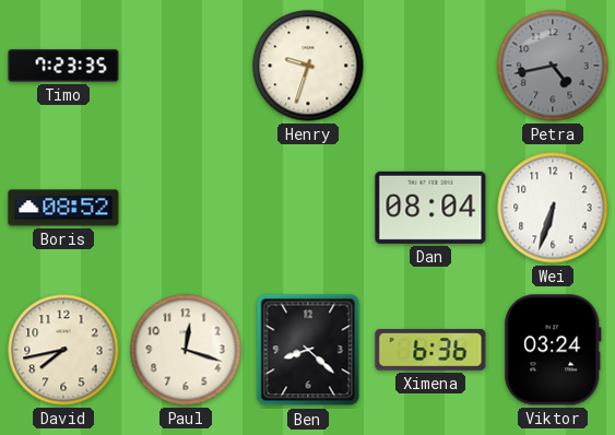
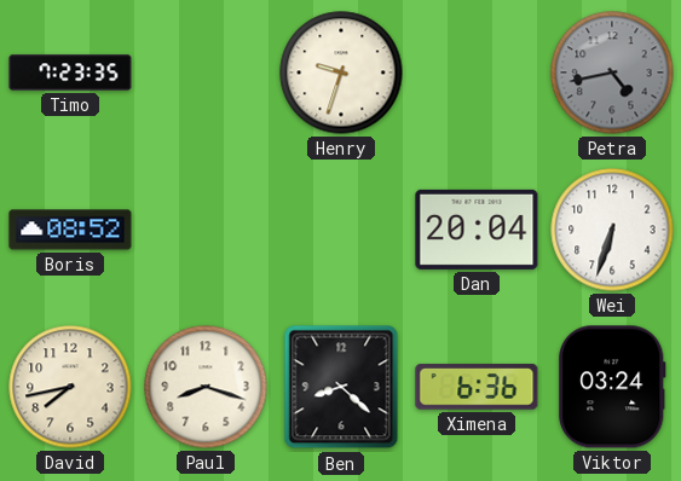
Dan: 08:04 -> 20:04
Paul: 12:18 -> 8:18
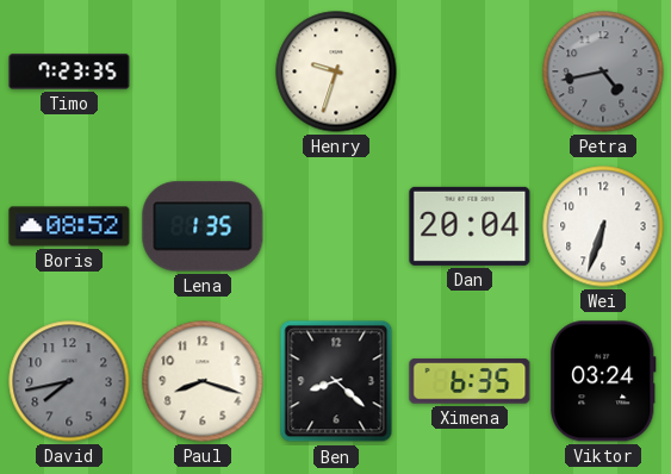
Lena: none -> 1:35
David dial: cream -> grey
Ximena: 6:36 -> 6:35
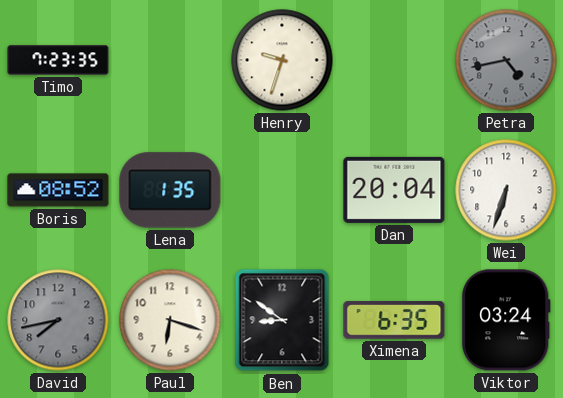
Paul: 8:18 -> 6:18
Ben: 8:22 -> 8:51
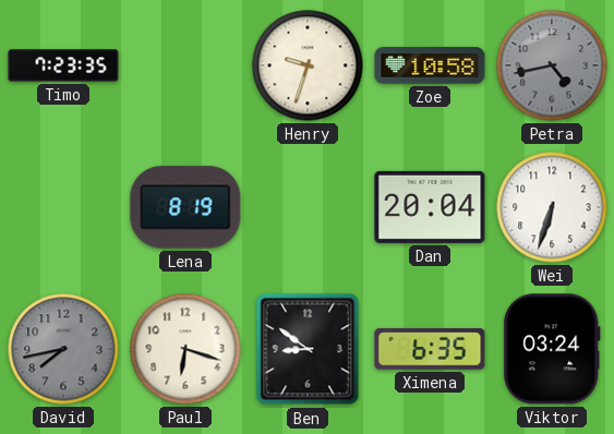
Zoe: none -> 10:58
Boris: 08:52 -> none
Lena: 1:35 -> 8:19
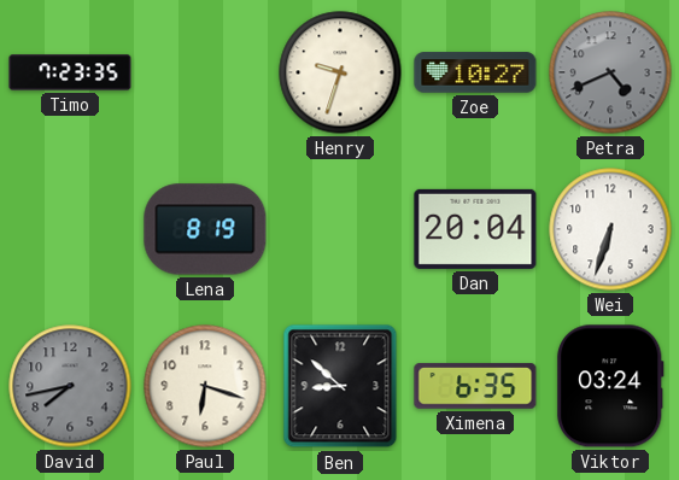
Zoe: 10:58 -> 10:27
Petra: 4:43 -> 4:41
Ben: 8:51 -> 8:52
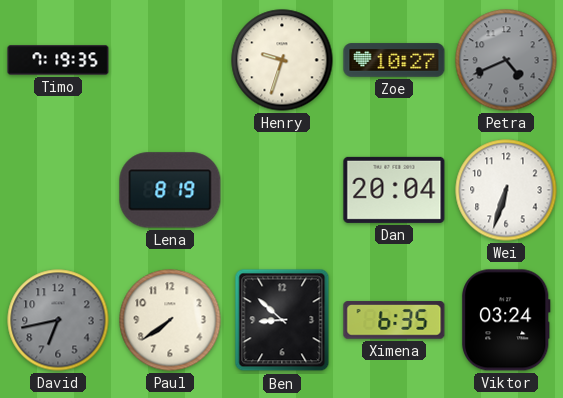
Timo: 7:23 -> 7:19
David: 7:43 -> 6:43
Paul: 6:18 -> 7:39
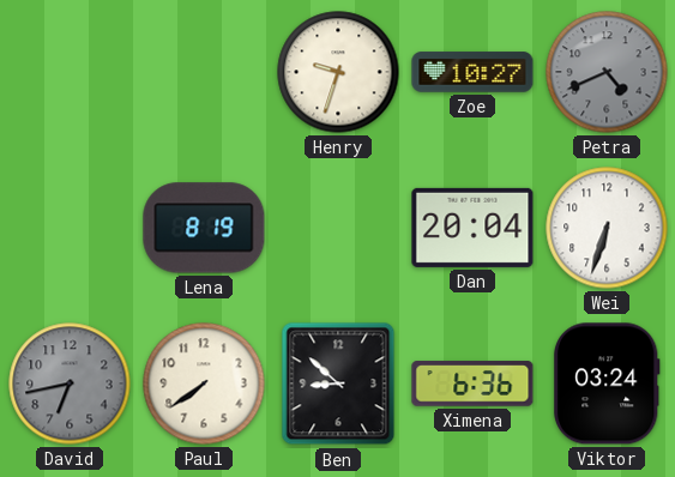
Timo: 7:19 -> none
Ximena: 6:35 -> 6:36
